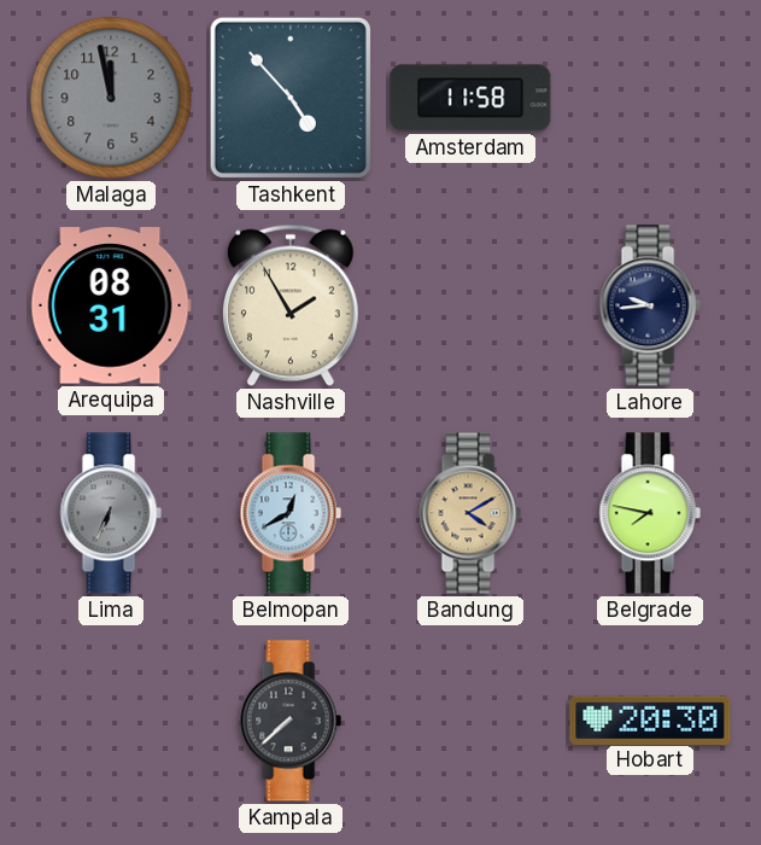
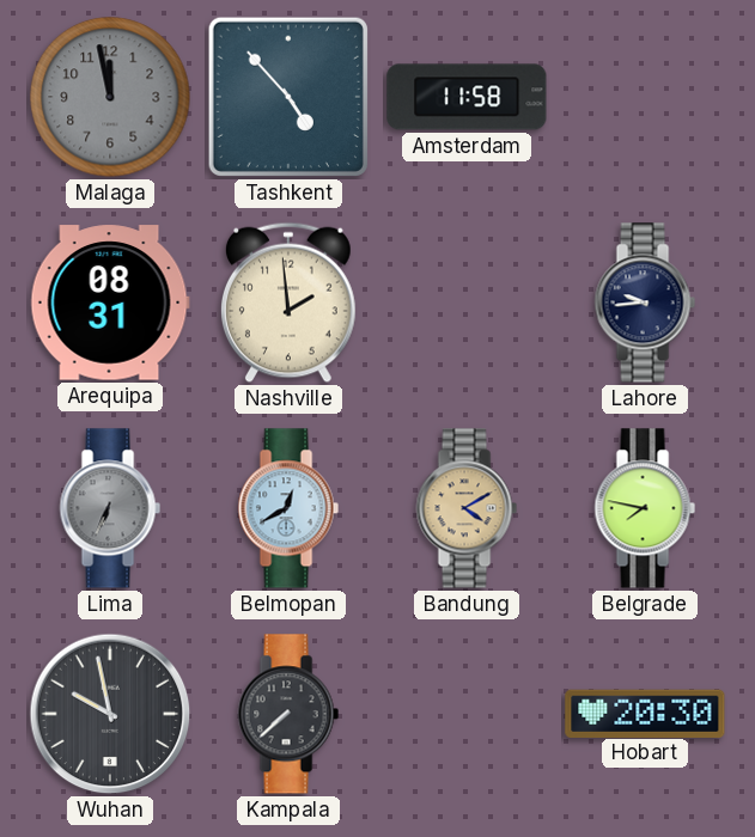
Nashville: 1:55 -> 1:59
Wuhan: none -> 9:58
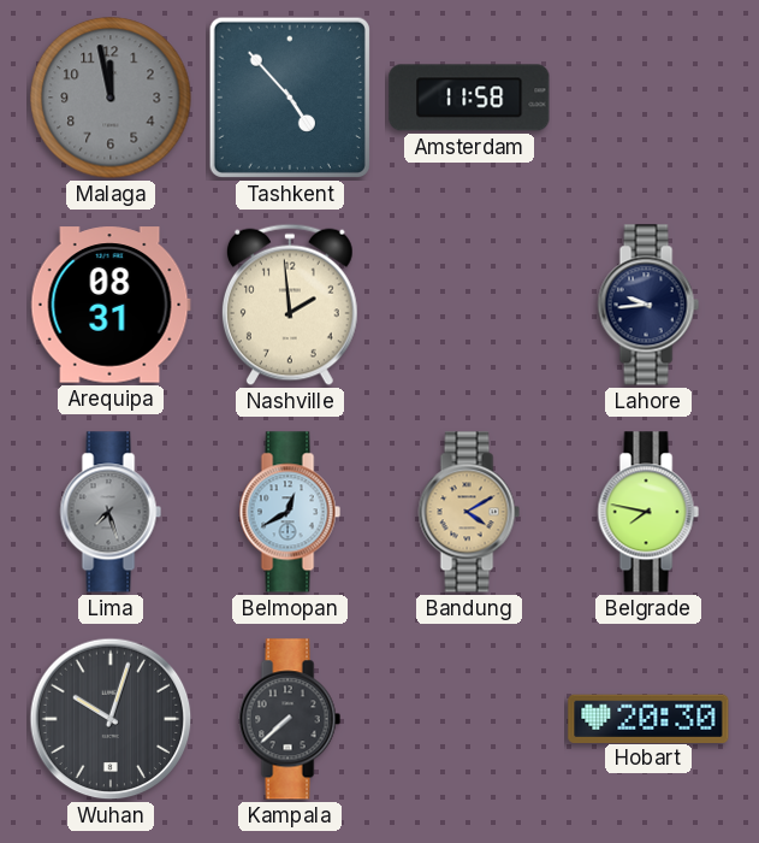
Lima: 6:34 -> 7:27
Wuhan: 9:58 -> 10:03
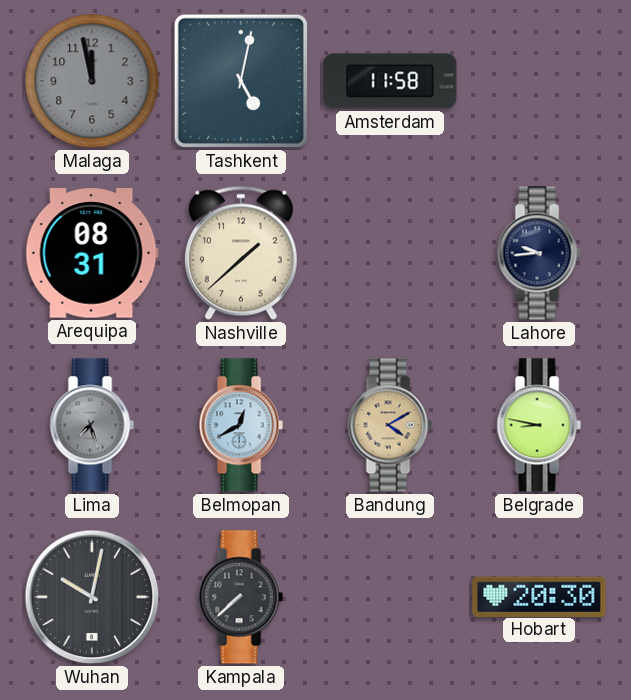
Tashkent: 4:53 -> 5:02
Nashville: 1:59 -> 1:38
Belgrade: 7:47 -> 8:47
Wuhan: 10:03 -> 10:02
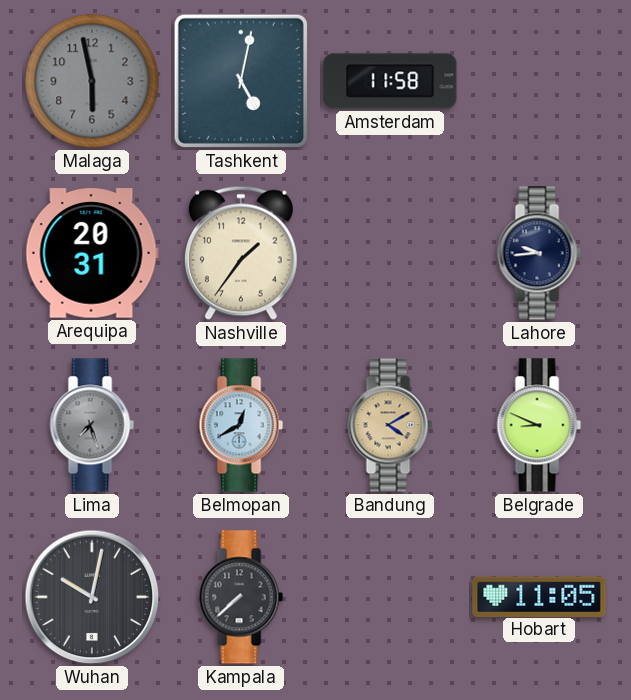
Malaga: 11:58 -> 5:58
Arequipa: 08:31 -> 20:31
Nashville: 1:38 -> 1:36
Belgrade: 8:47 -> 8:49
Hobart: 20:30 -> 11:05
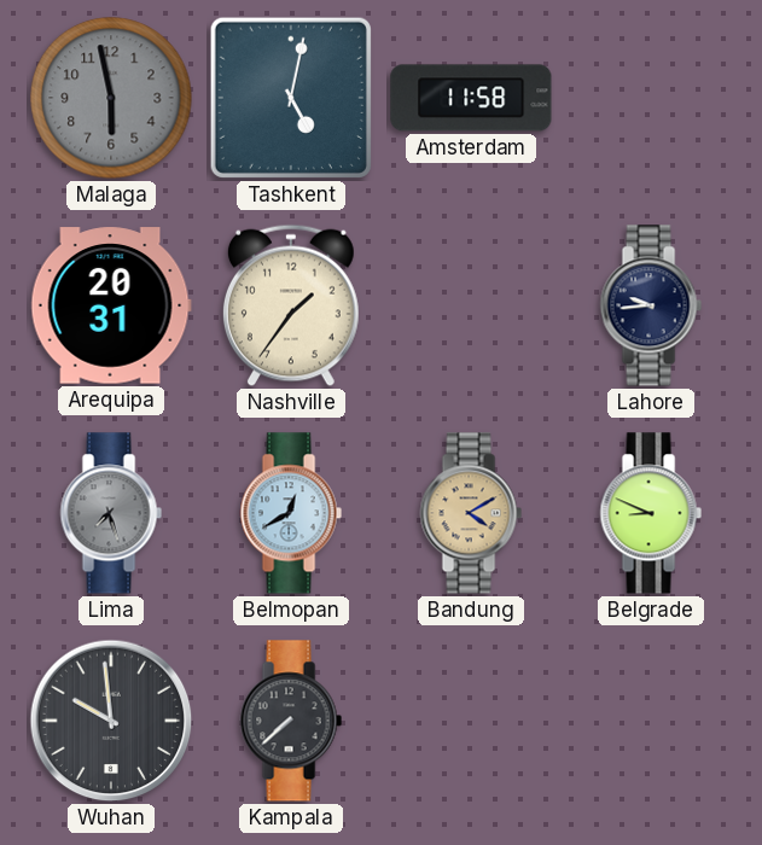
Wuhan: 10:02 -> 9:59
Hobart: 11:05 -> none
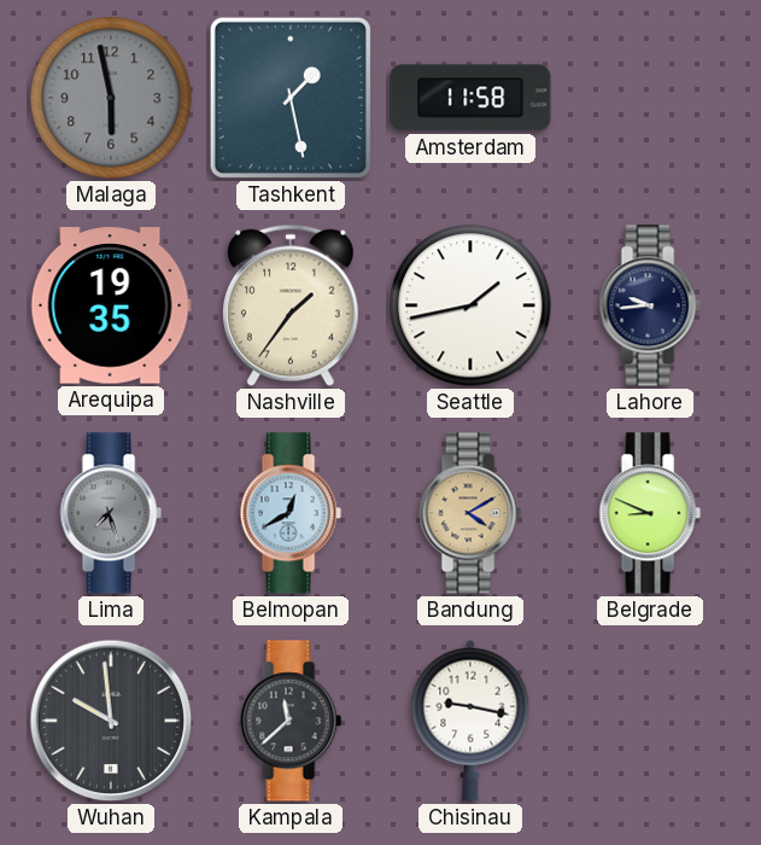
Tashkent: 5:02 -> 1:28
Arequipa: 20:31 -> 19:35
Seattle: none -> 1:43
Kampala: 7:38 -> 11:38
Chisinau: none -> 9:17
